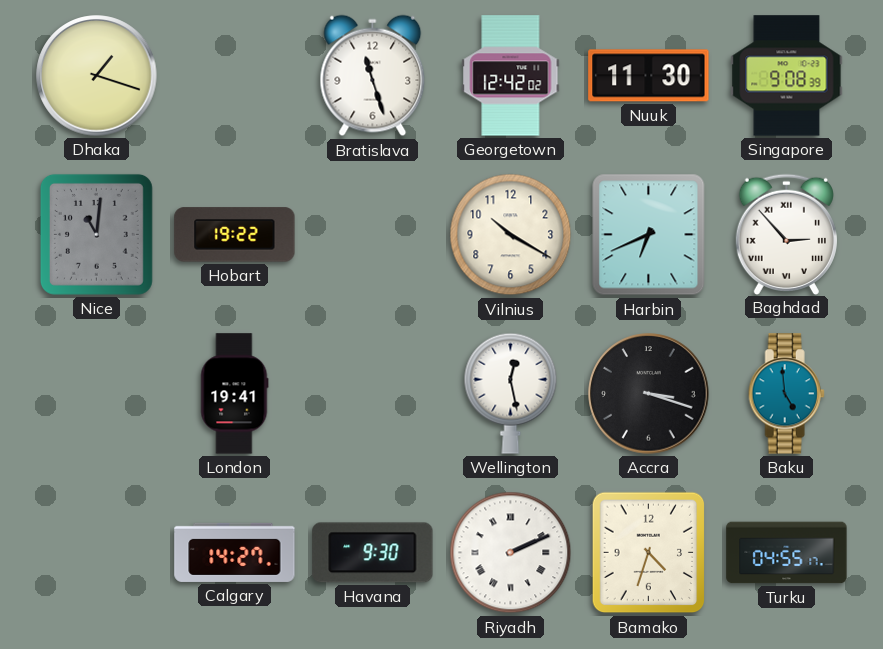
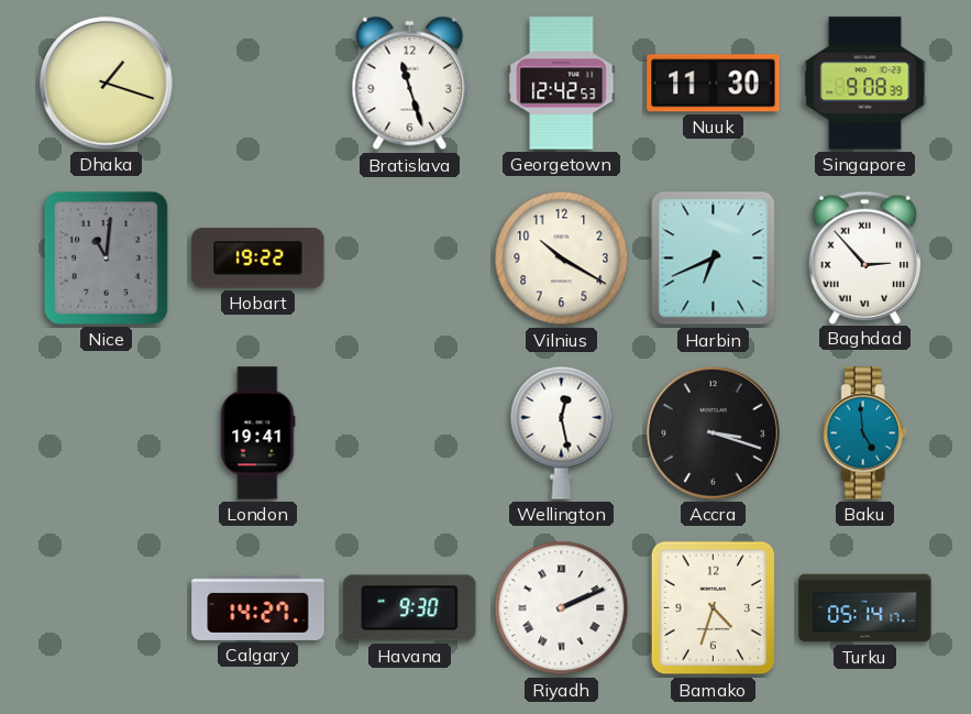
Georgetown: 12:42:02 -> 12:42:53
Turku: 04:55 -> 05:14
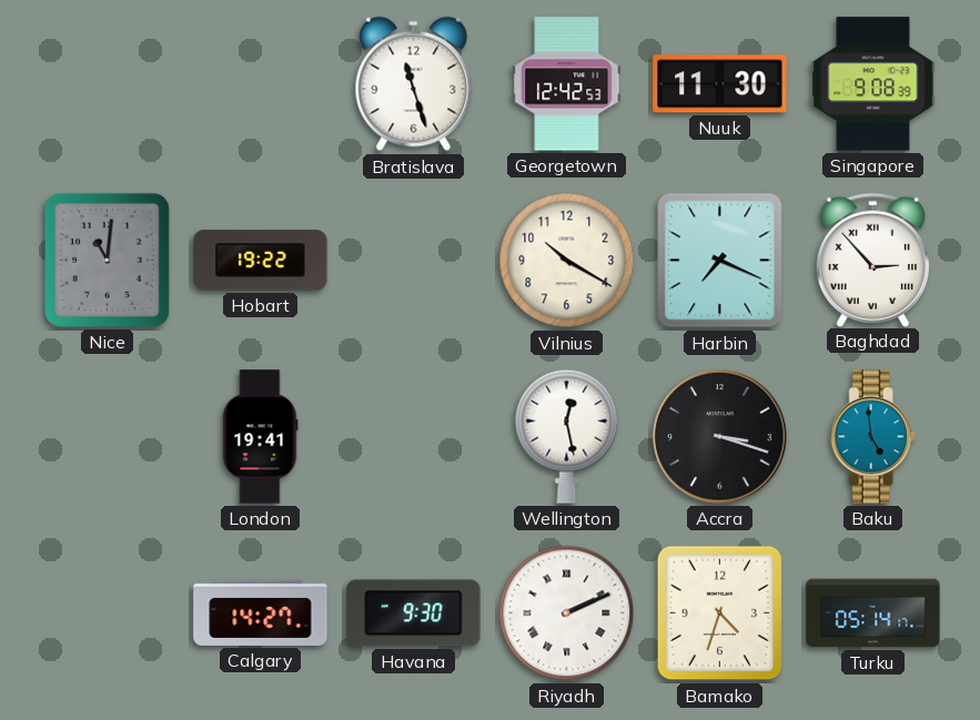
Dhaka: 1:18 -> none
Harbin: 6:41 -> 7:19
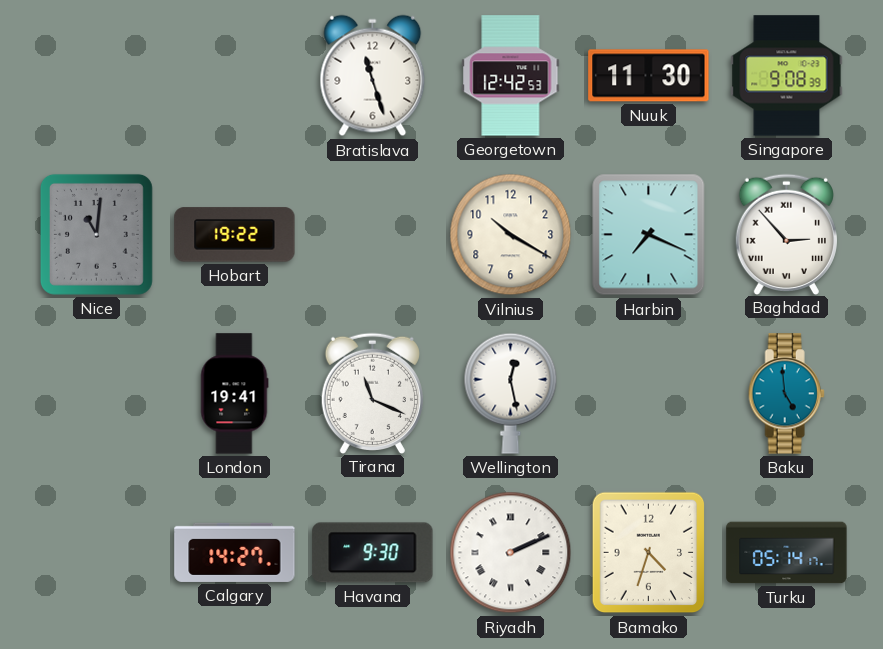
Tirana: none -> 11:19
Accra: 3:18 -> none
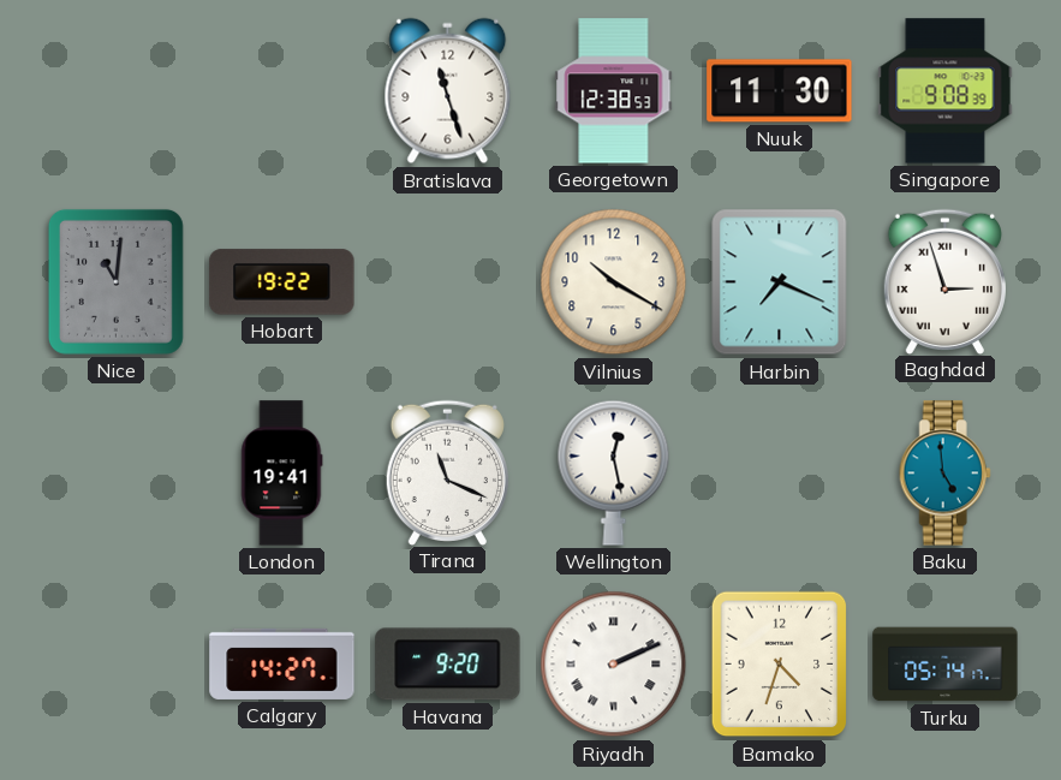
Georgetown: 12:42 -> 12:38
Baghdad: 2:53 -> 2:57
Havana: 9:30 -> 9:20
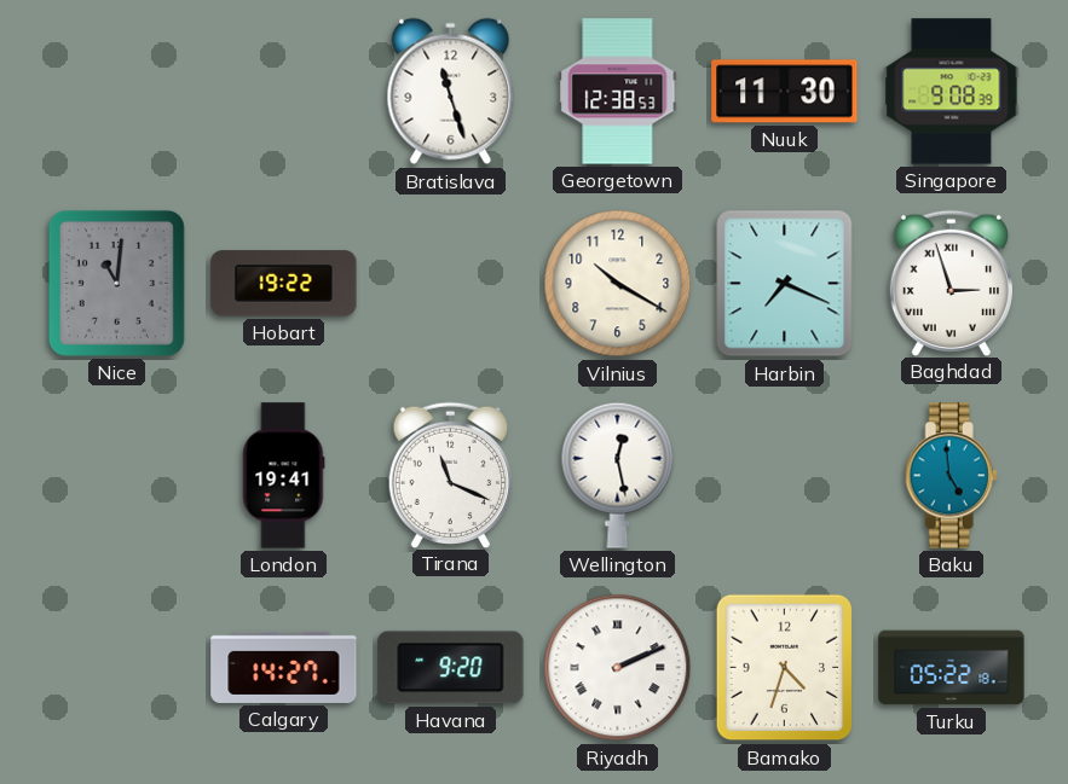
Turku: 05:14 -> 05:22
